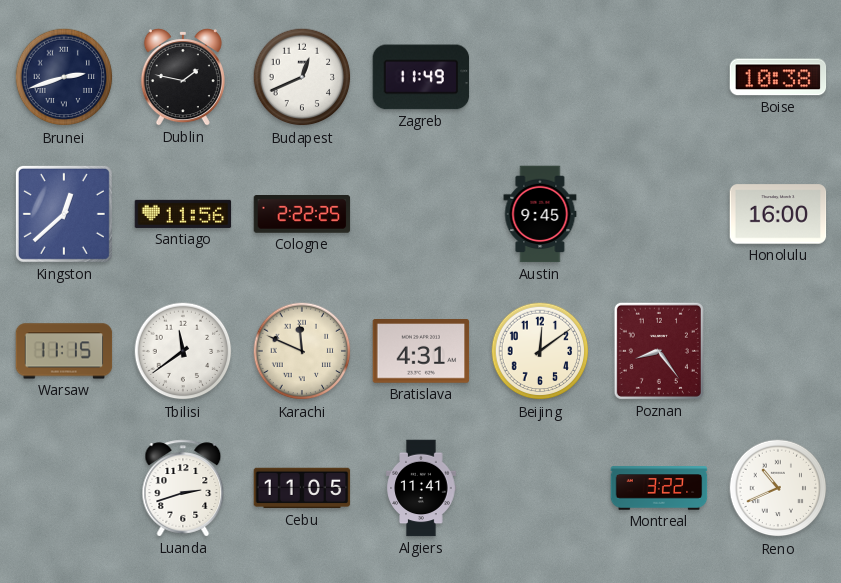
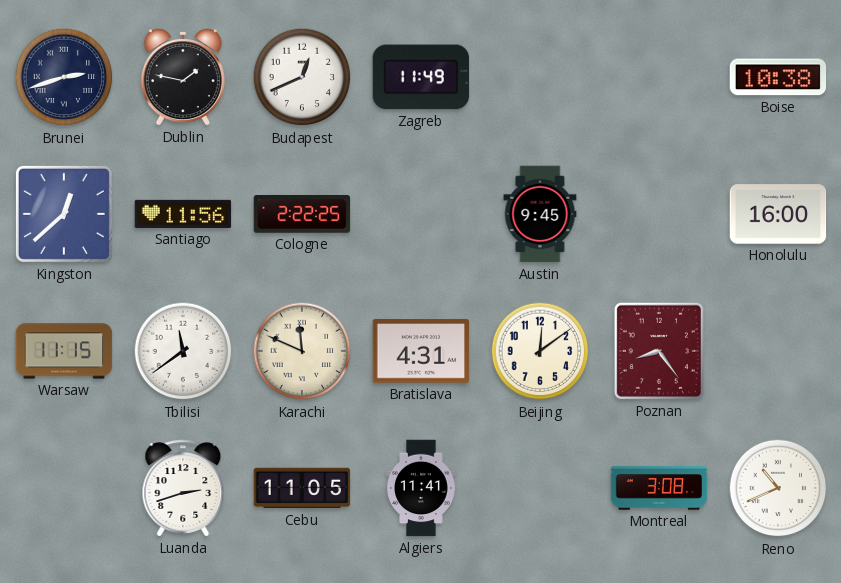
Montreal: 3:22 -> 3:08
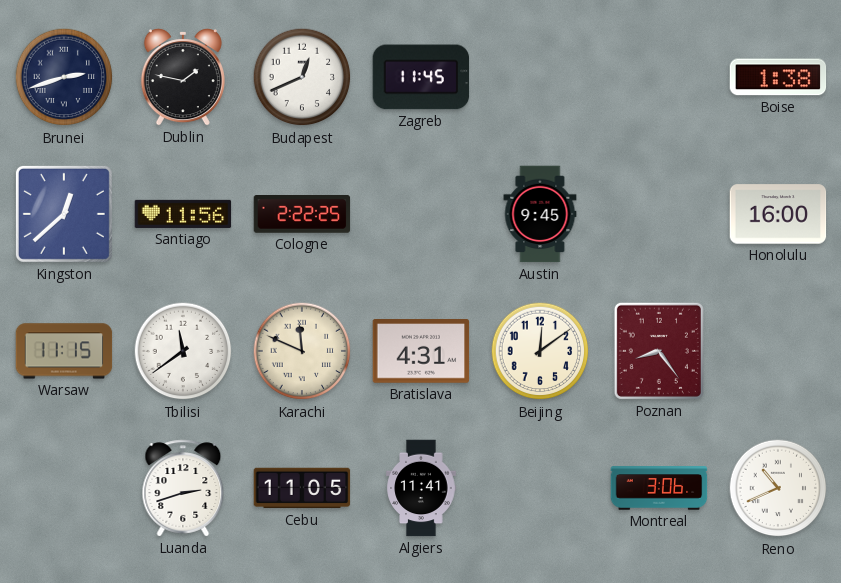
Zagreb: 11:49 -> 11:45
Boise: 10:38 -> 1:38
Montreal: 3:08 -> 3:06
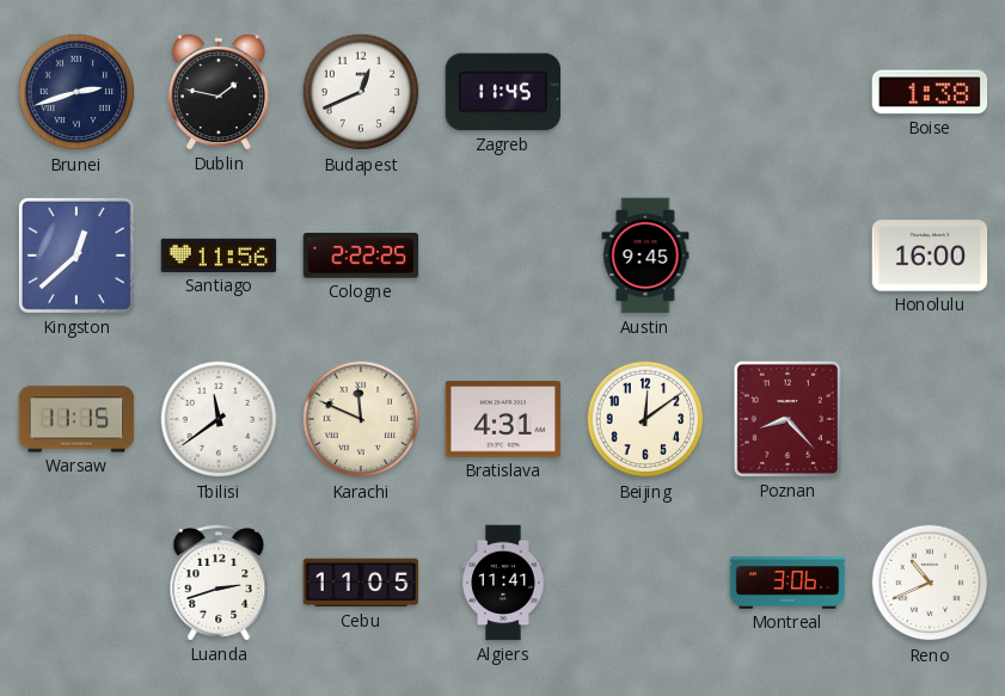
Poznan: 8:24 -> 8:23
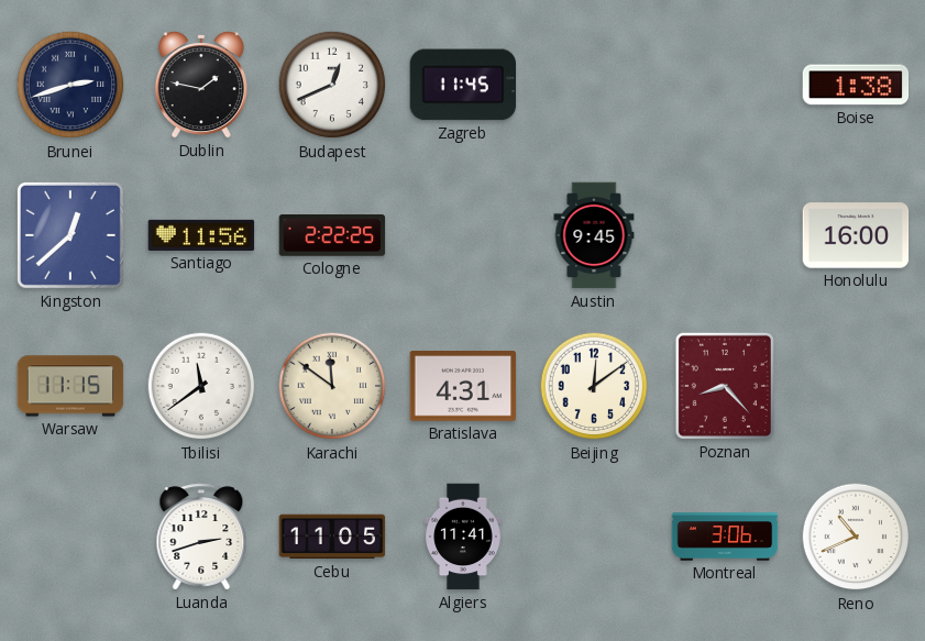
Karachi: 11:49 -> 11:51
